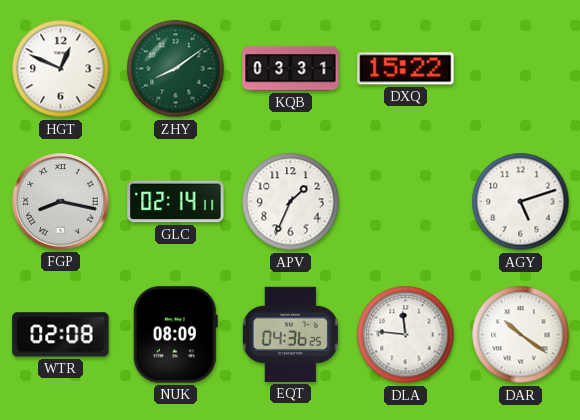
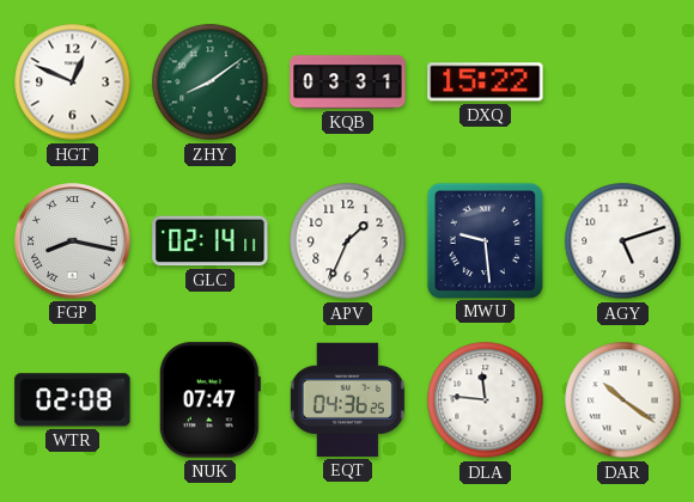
MWU: none -> 9:29
NUK: 08:09 -> 07:47
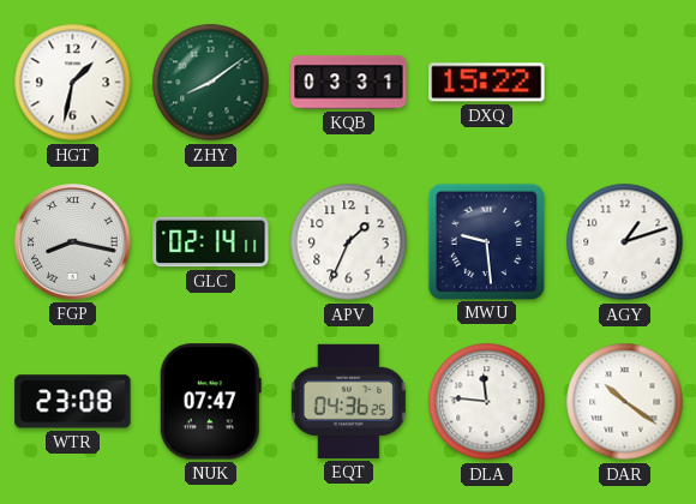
HGT: 12:49 -> 1:32
AGY: 5:12 -> 1:12
WTR: 02:08 -> 23:08
